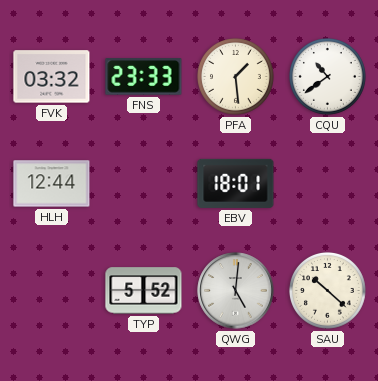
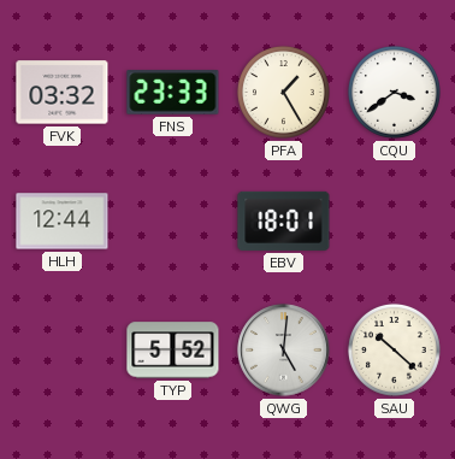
PFA: 1:29 -> 1:25
CQU: 10:39 -> 3:39
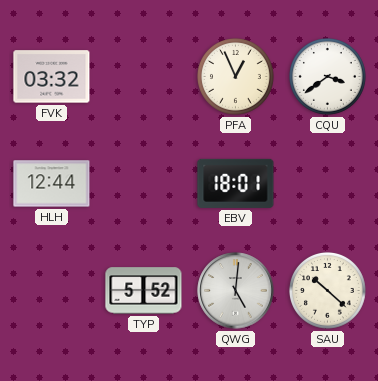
FNS: 23:33 -> none
PFA: 1:25 -> 12:56
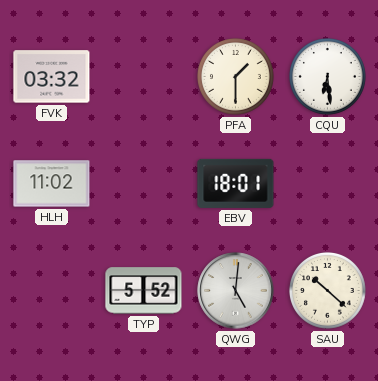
PFA: 12:56 -> 1:30
CQU: 3:39 -> 6:29
HLH: 12:44 -> 11:02
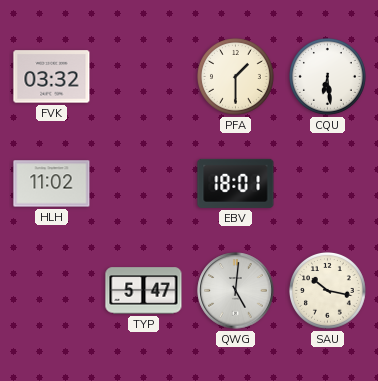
TYP: 5:52 -> 5:47
SAU: 10:22 -> 10:17
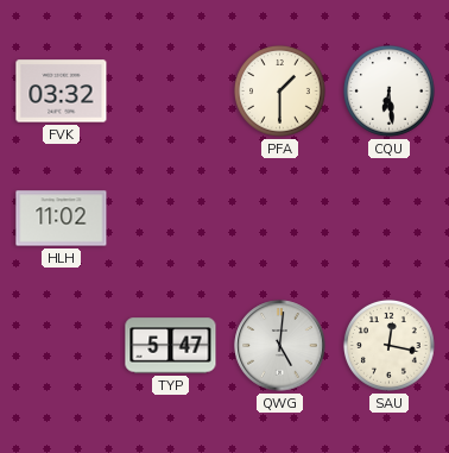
EBV: 18:01 -> none
SAU: 10:17 -> 12:17
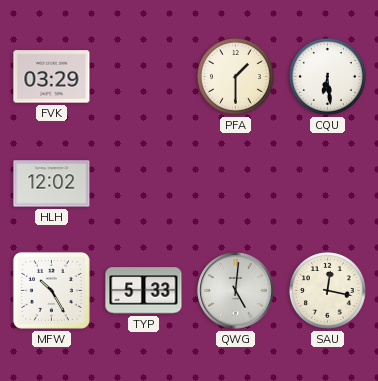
FVK: 03:32 -> 03:29
HLH: 11:02 -> 12:02
MFW: none -> 10:25
TYP: 5:47 -> 5:33
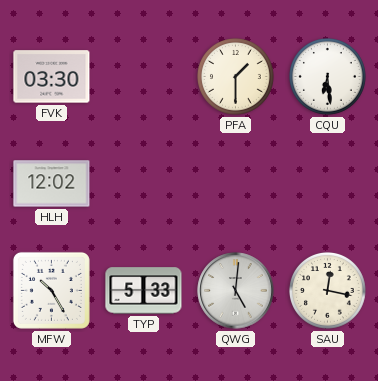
FVK: 03:29 -> 03:30
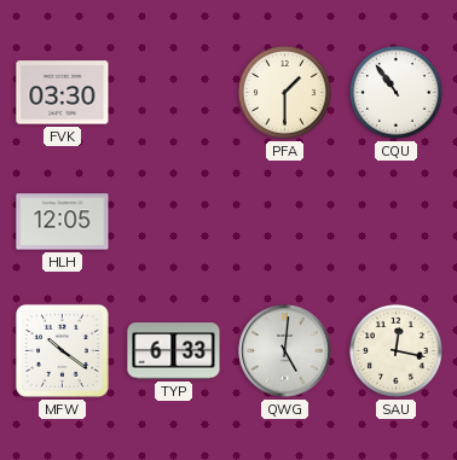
CQU: 6:29 -> 10:54
HLH: 12:02 -> 12:05
MFW: 10:25 -> 10:21
TYP: 5:33 -> 6:33
